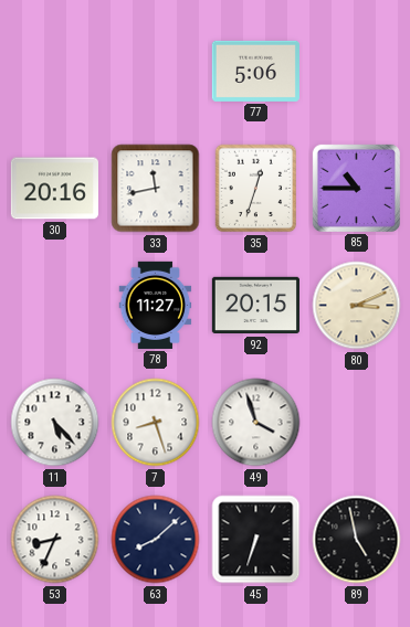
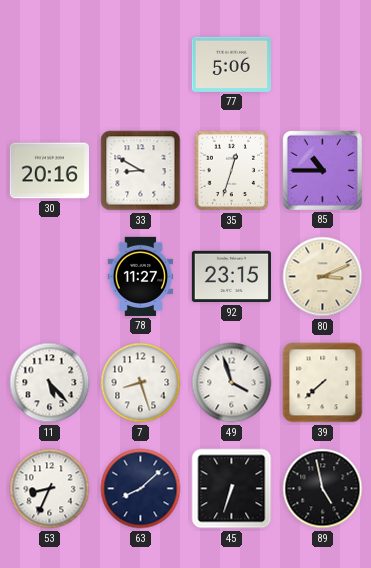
33: 11:43 -> 8:50
92: 20:15 -> 23:15
39: none -> 7:38
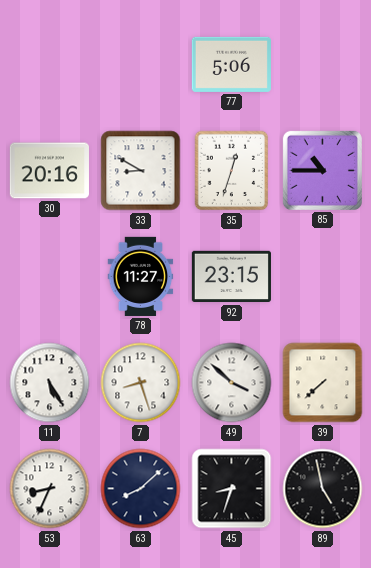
80: 3:11 -> none
11: 5:23 -> 5:25
49: 3:57 -> 3:52
45: 6:33 -> 8:33
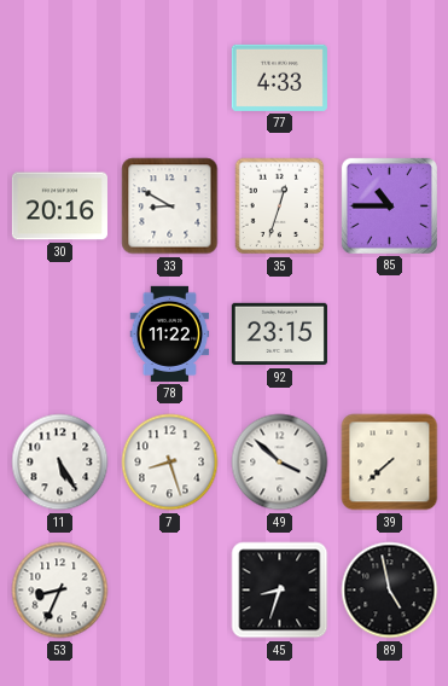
77: 5:06 -> 4:33
78: 11:27 -> 11:22
63: 8:08 -> none
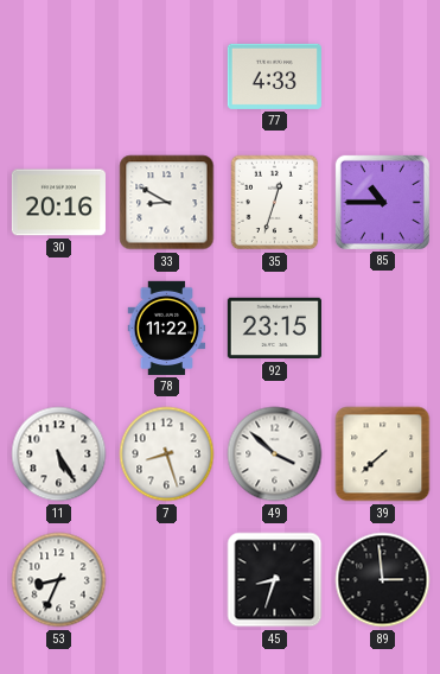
89: 4:58 -> 2:59
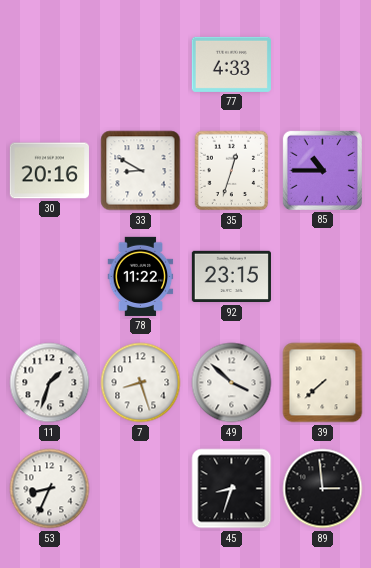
11: 5:25 -> 1:33
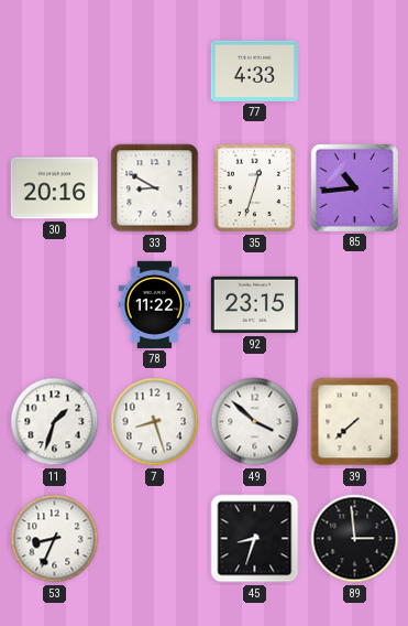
85: 10:45 -> 10:44
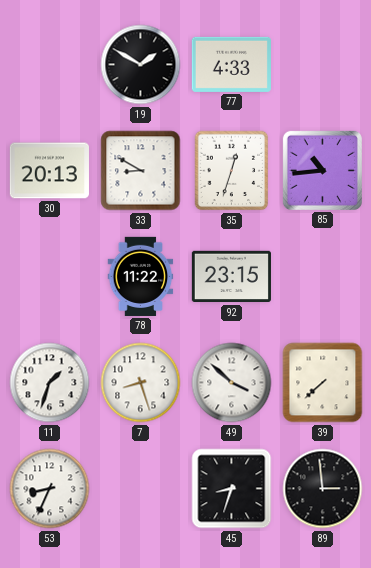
19: none -> 1:50
30: 20:16 -> 20:13
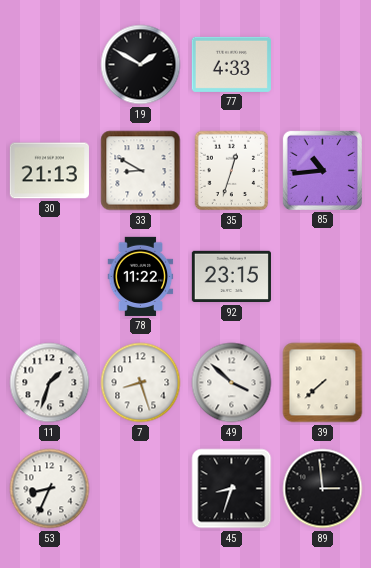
30: 20:13 -> 21:13
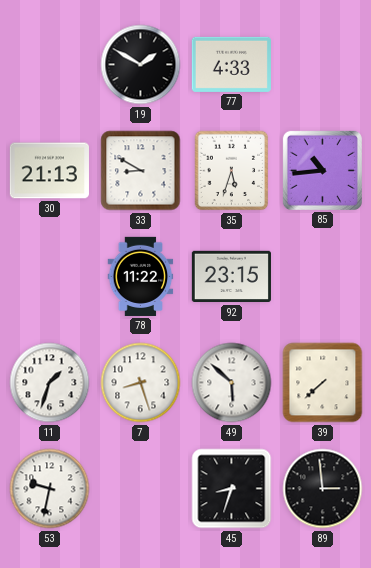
35: 12:33 -> 5:33
49: 3:52 -> 5:52
53: 8:34 -> 9:32
